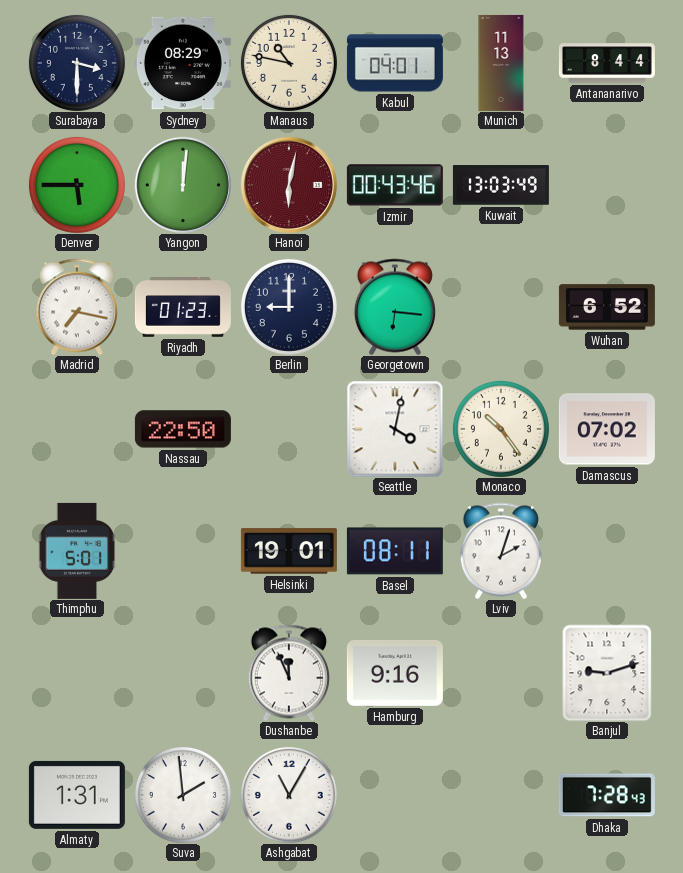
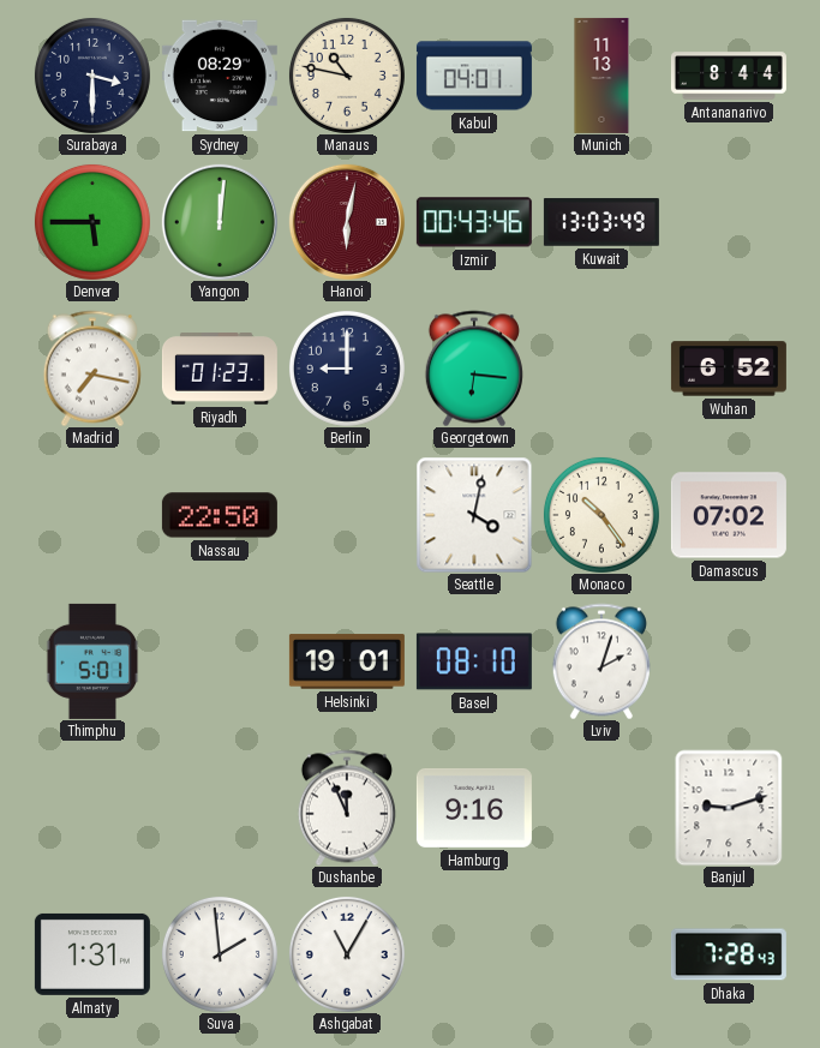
Basel: 08:11 -> 08:10
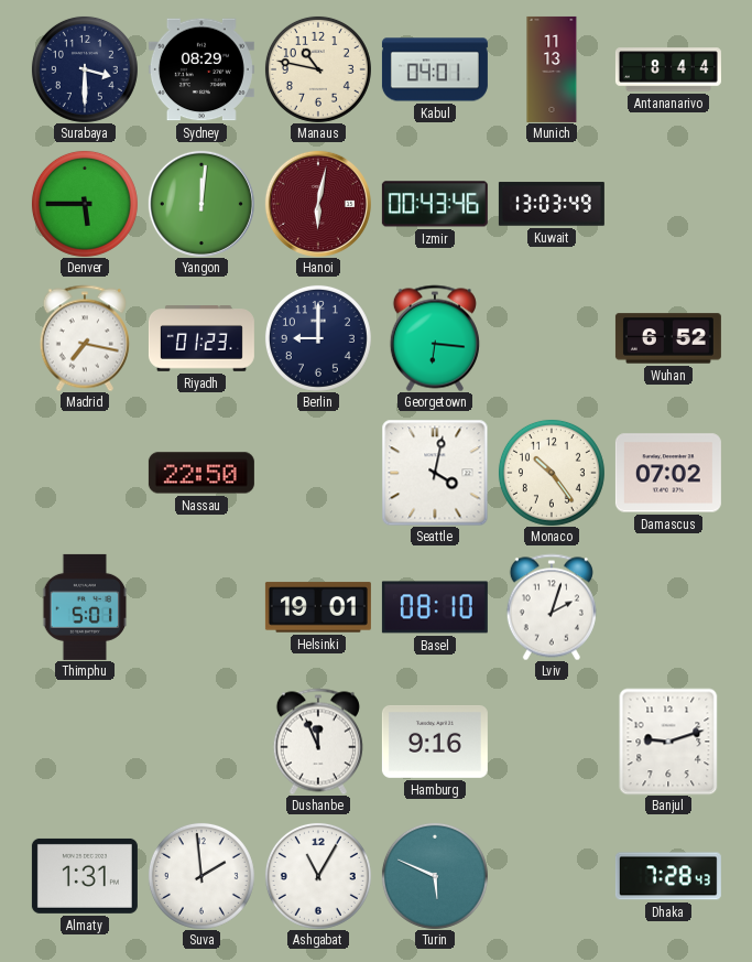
Turin: none -> 5:49
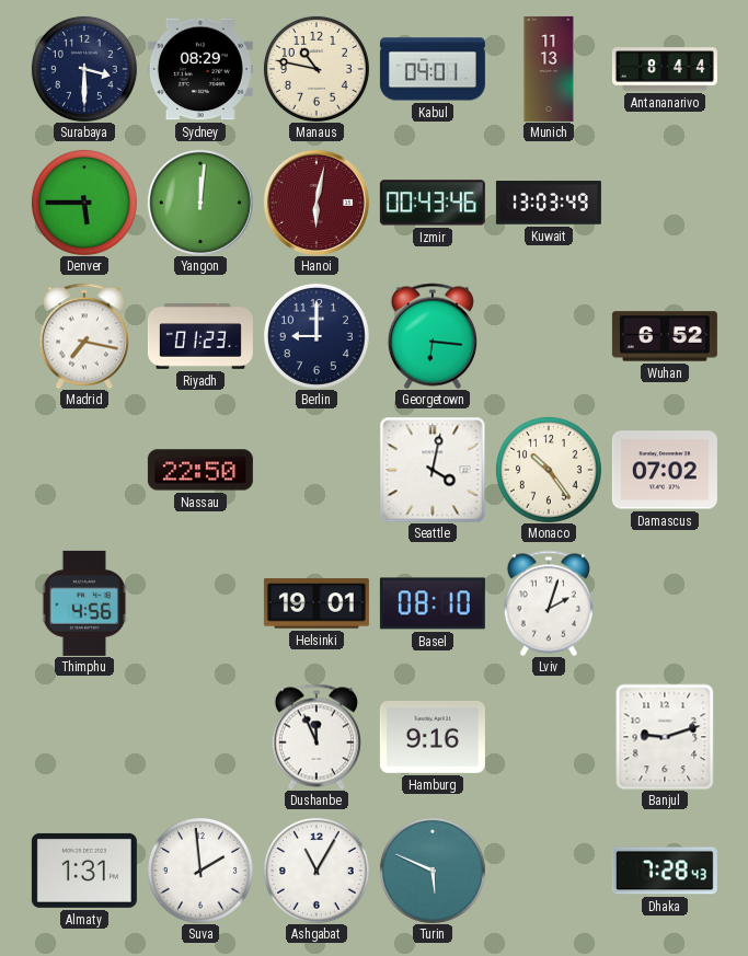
Thimphu: 5:01 -> 4:56
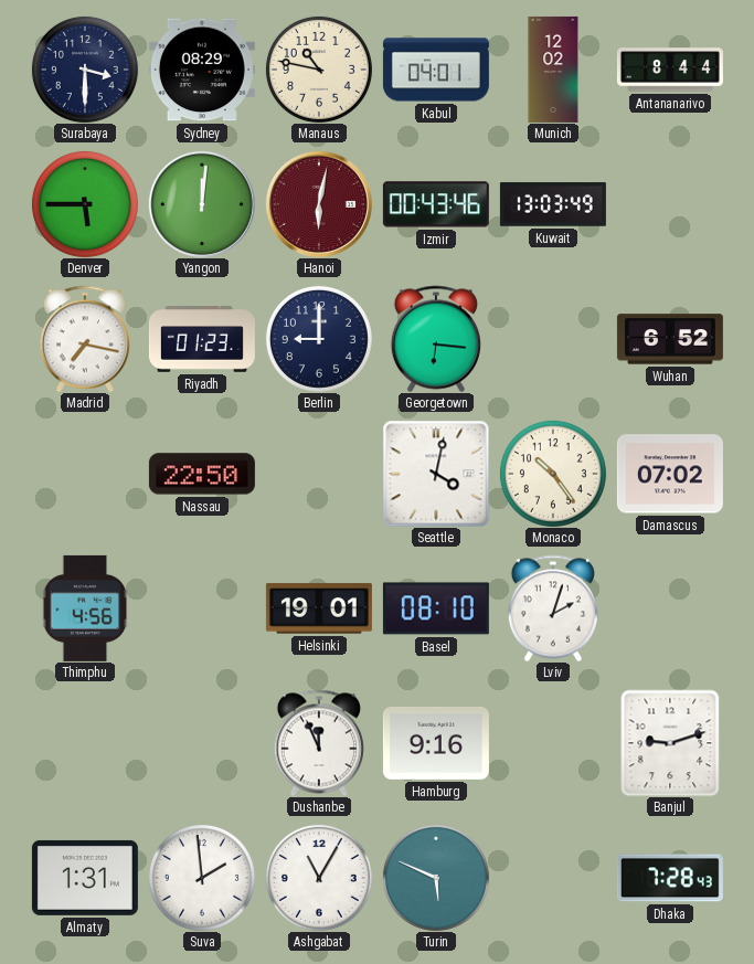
Munich: 11:13 -> 12:02
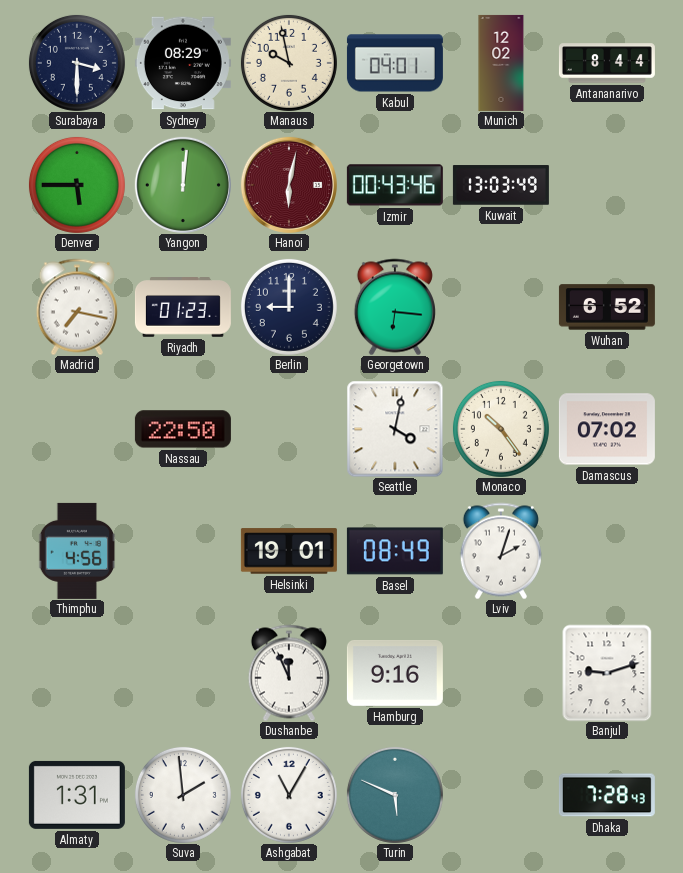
Manaus: 10:47 -> 9:58
Basel: 08:10 -> 08:49
